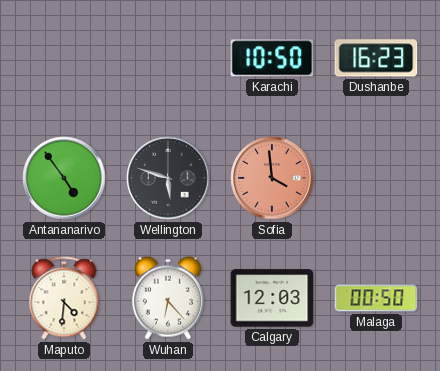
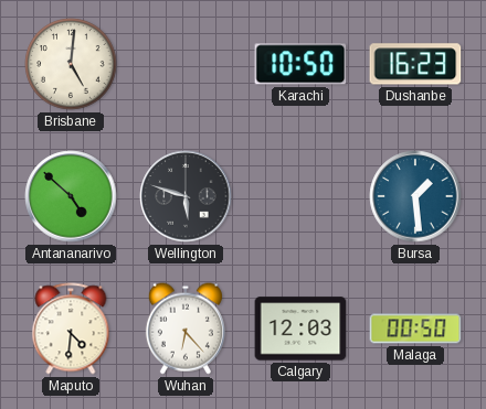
Brisbane: none -> 5:01
Antananarivo: 4:54 -> 4:52
Sofia: 3:59 -> none
Bursa: none -> 1:29
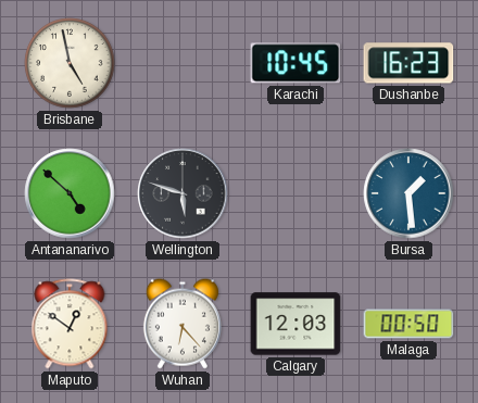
Brisbane: 5:01 -> 4:58
Karachi: 10:50 -> 10:45
Maputo: 4:31 -> 12:51
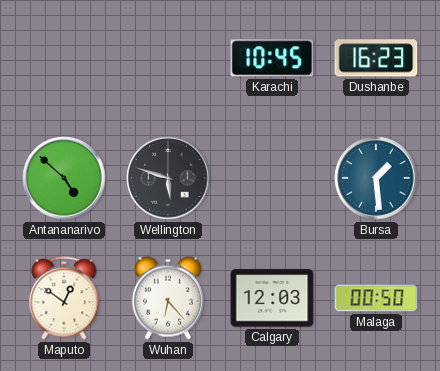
Brisbane: 4:58 -> none
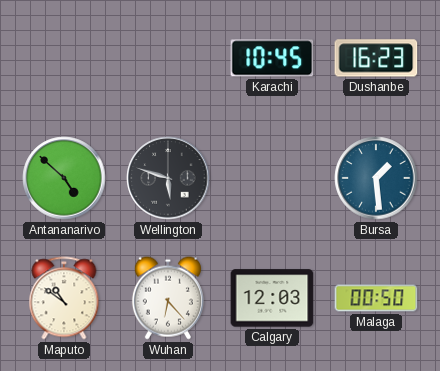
Maputo: 12:51 -> 10:51
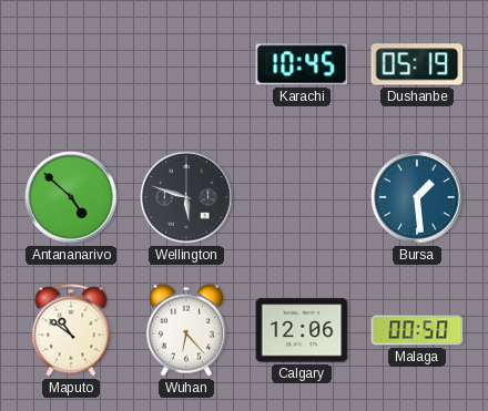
Dushanbe: 16:23 -> 05:19
Calgary: 12:03 -> 12:06
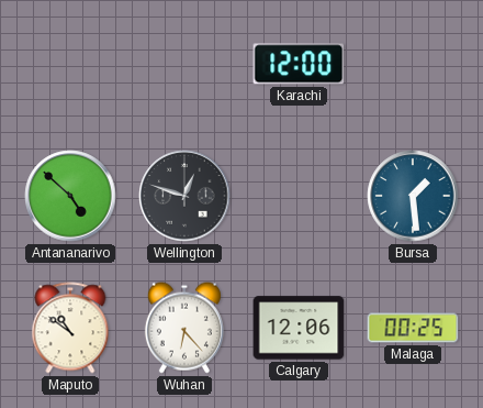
Karachi: 10:45 -> 12:00
Dushanbe: 05:19 -> none
Wellington: 5:48 -> 12:48
Malaga: 00:50 -> 00:25
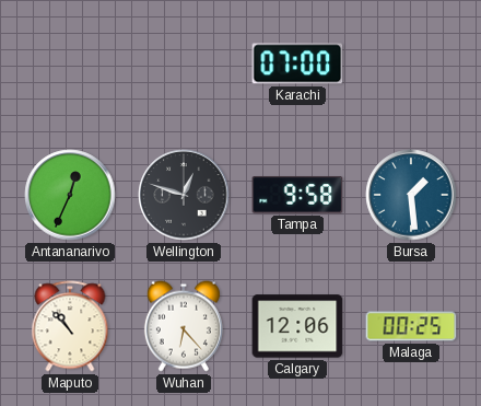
Karachi: 12:00 -> 07:00
Antananarivo: 4:52 -> 12:34
Tampa: none -> 9:58
Maputo: 10:51 -> 10:53
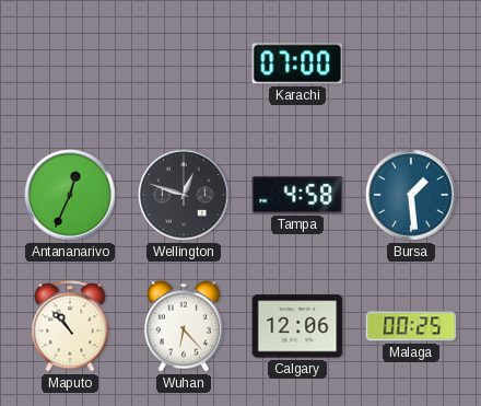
Tampa: 9:58 -> 4:58
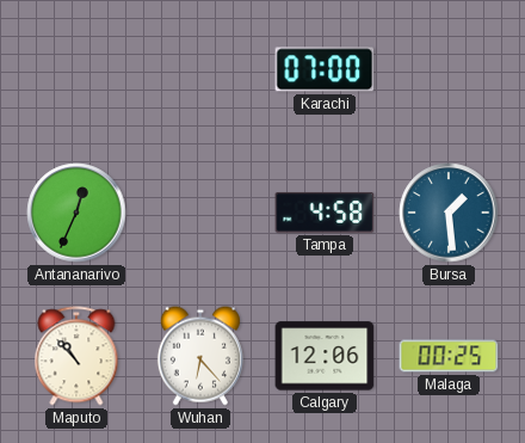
Wellington: 12:48 -> none
